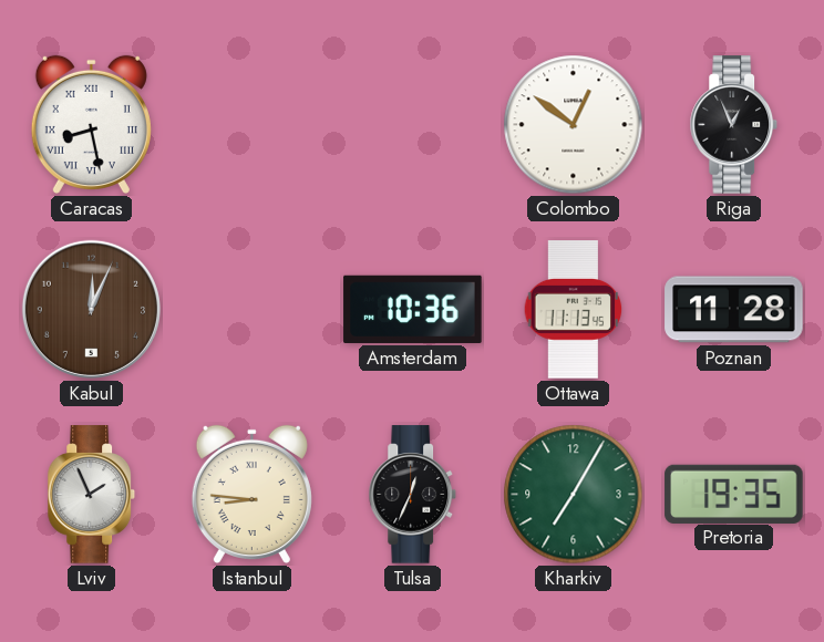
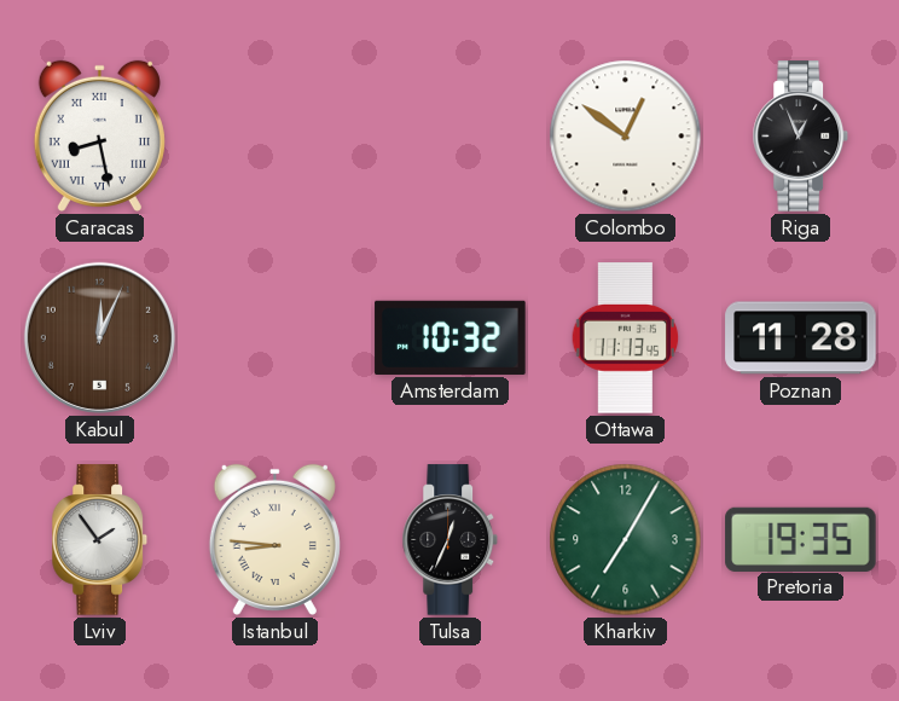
Amsterdam: 10:36 -> 10:32
Lviv: 1:56 -> 1:54
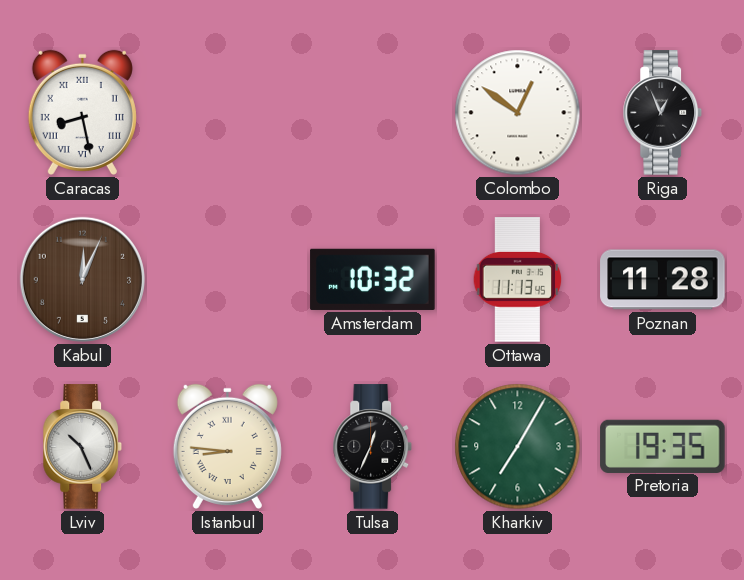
Lviv: 1:54 -> 10:26
